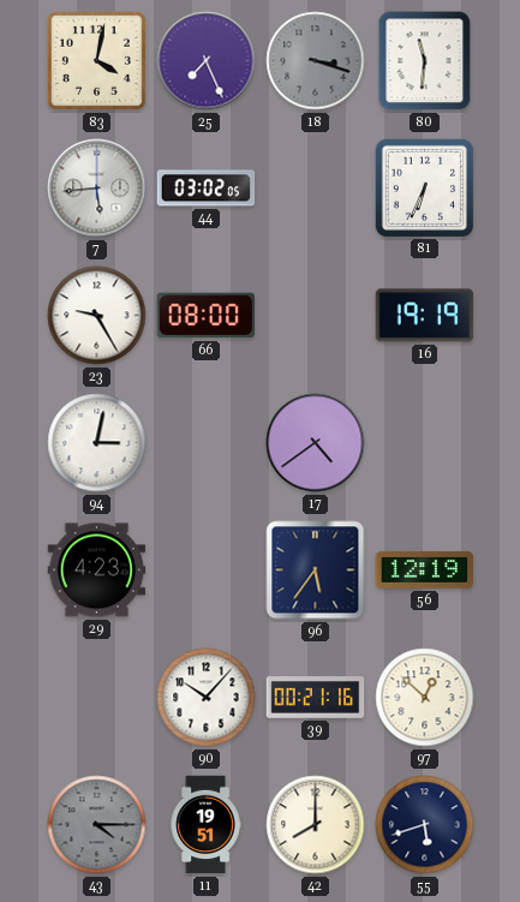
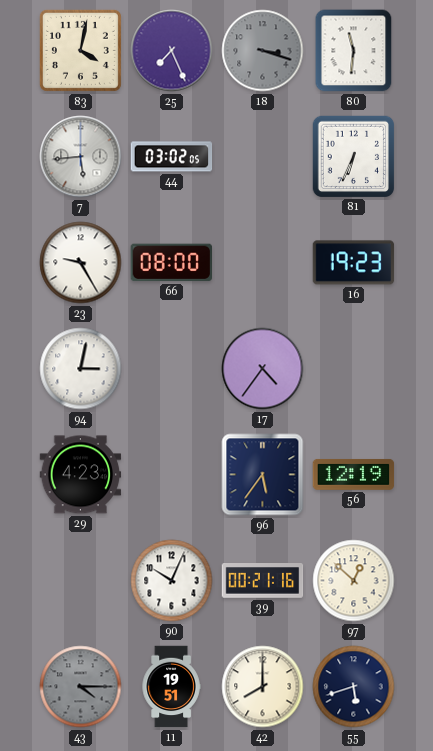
16: 19:19 -> 19:23
17: 4:39 -> 4:36
90: 10:07 -> 10:04
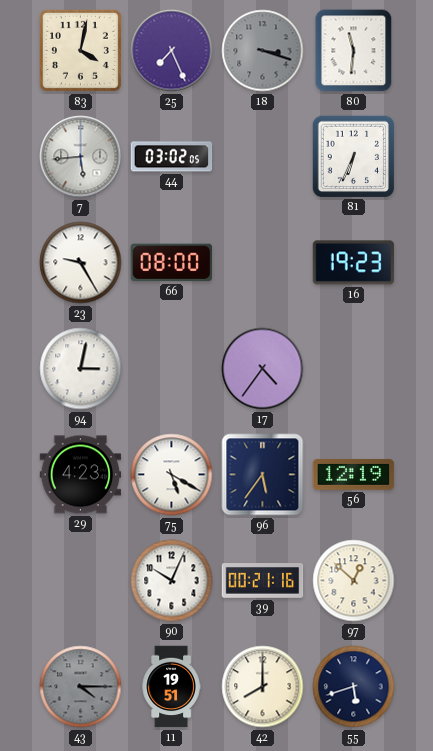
75: none -> 5:20
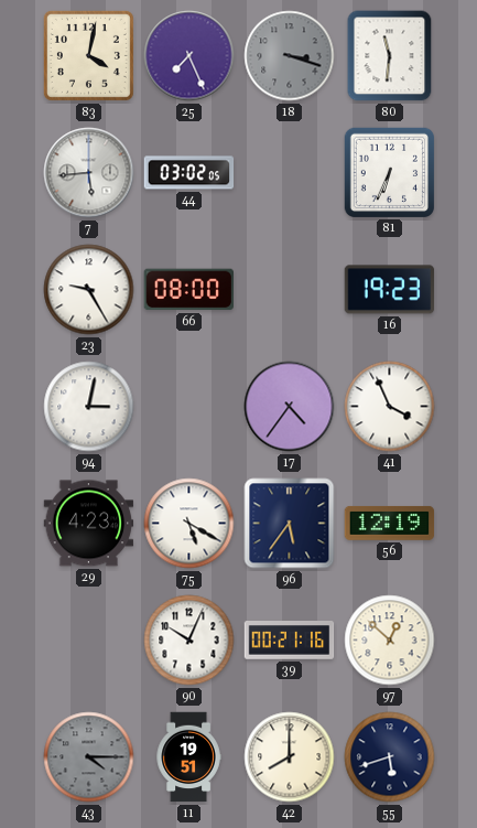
41: none -> 3:56
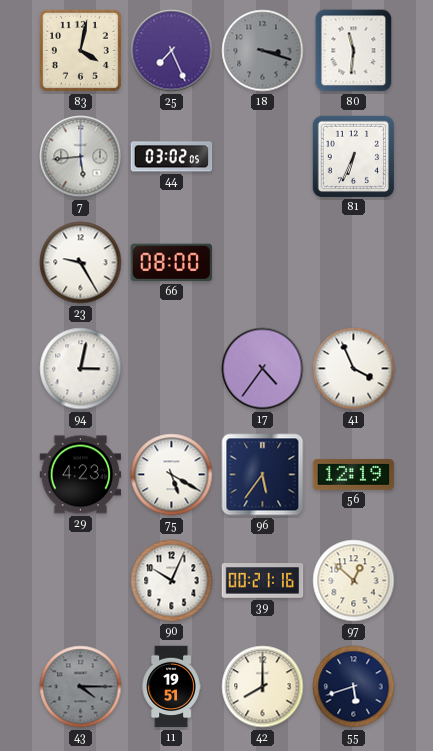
16: 19:23 -> none
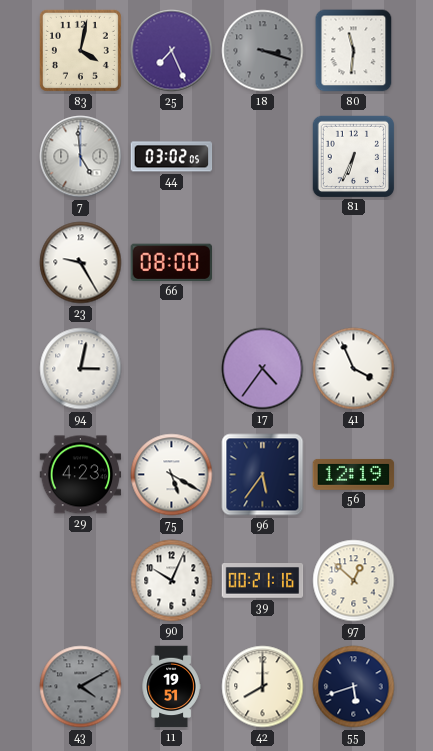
7: 5:44 -> 4:59
43: 4:15 -> 4:10
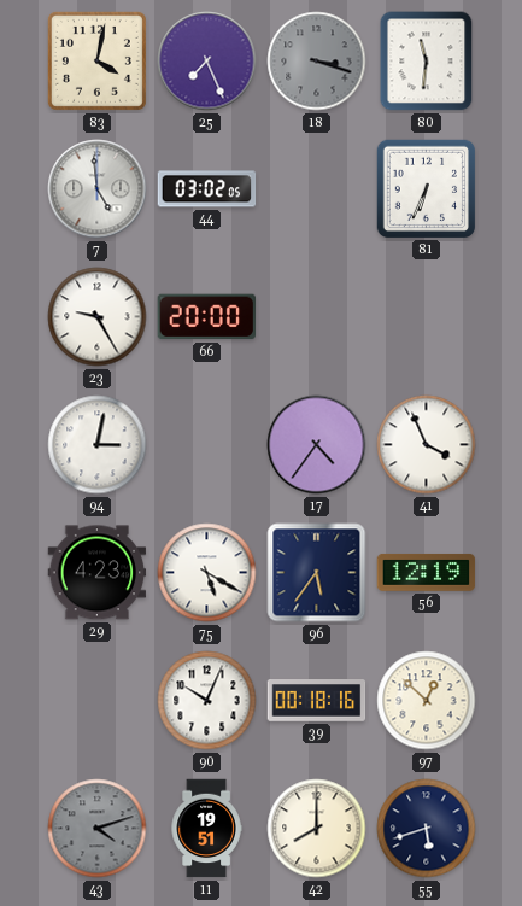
66: 08:00 -> 20:00
39: 00:21 -> 00:18
43: 4:10 -> 4:12
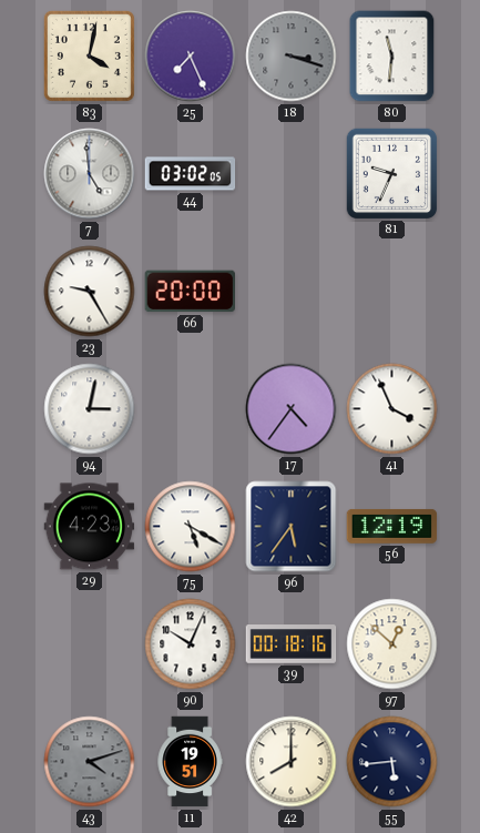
81: 6:34 -> 9:34
55: 5:42 -> 5:44
